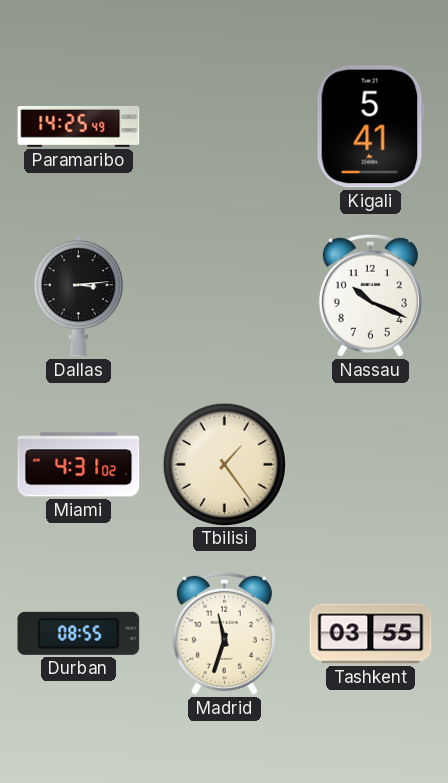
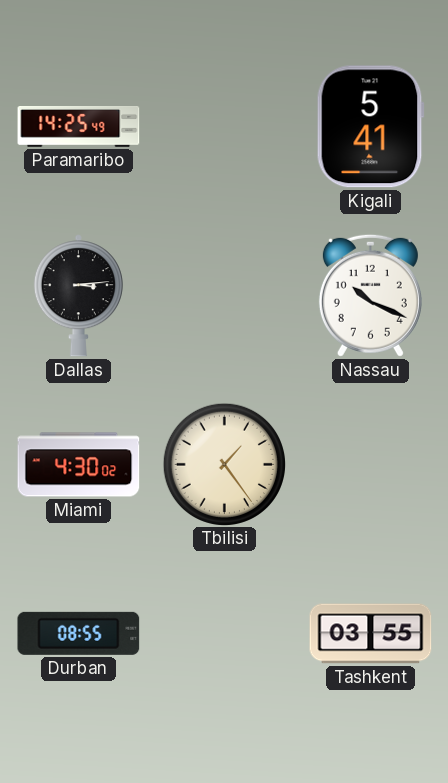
Miami: 4:31 -> 4:30
Madrid: 11:33 -> none
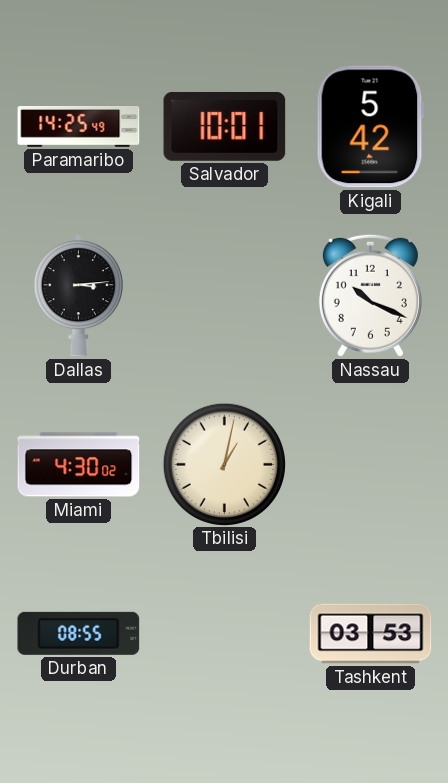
Salvador: none -> 10:01
Kigali: 5:41 -> 5:42
Tbilisi: 1:24 -> 1:02
Tashkent: 03:55 -> 03:53
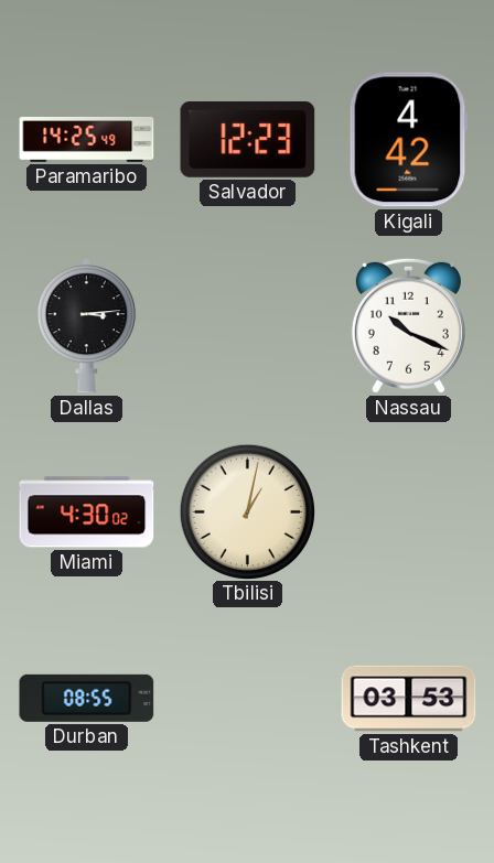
Salvador: 10:01 -> 12:23
Kigali: 5:42 -> 4:42
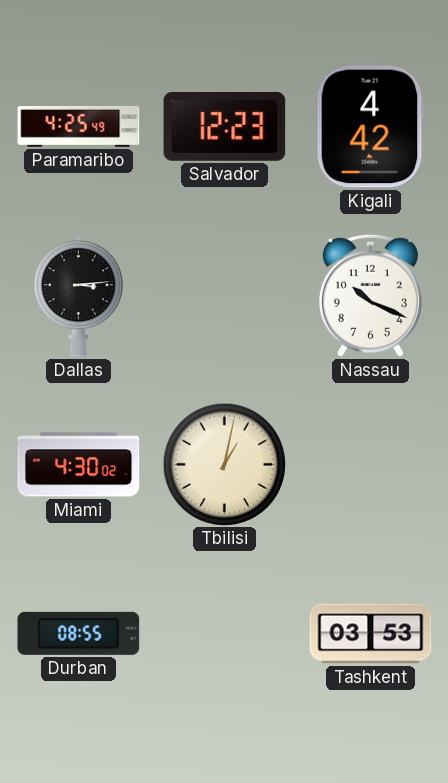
Paramaribo: 14:25 -> 4:25
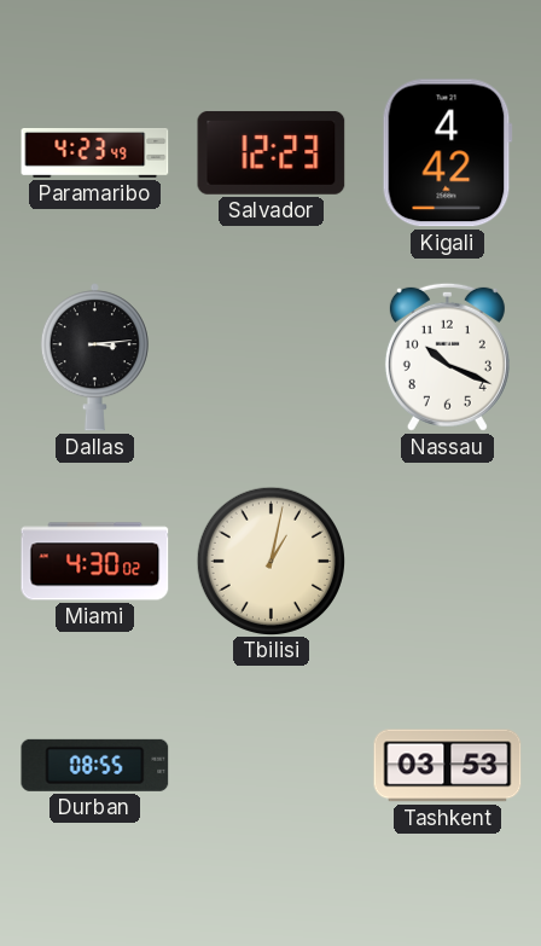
Paramaribo: 4:25 -> 4:23
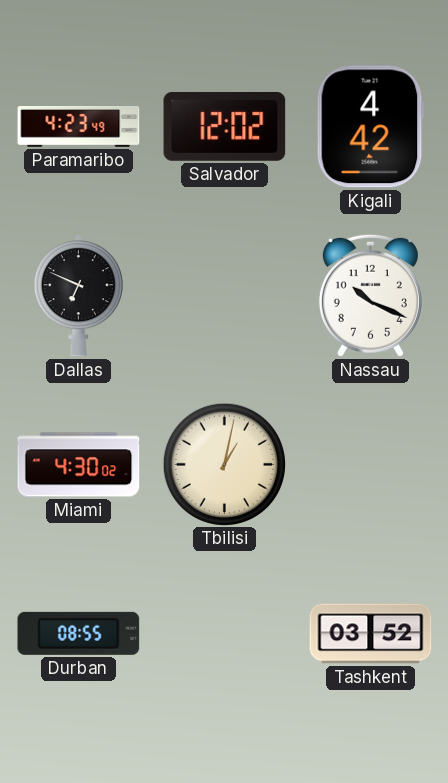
Salvador: 12:23 -> 12:02
Dallas: 3:14 -> 6:49
Tashkent: 03:53 -> 03:52
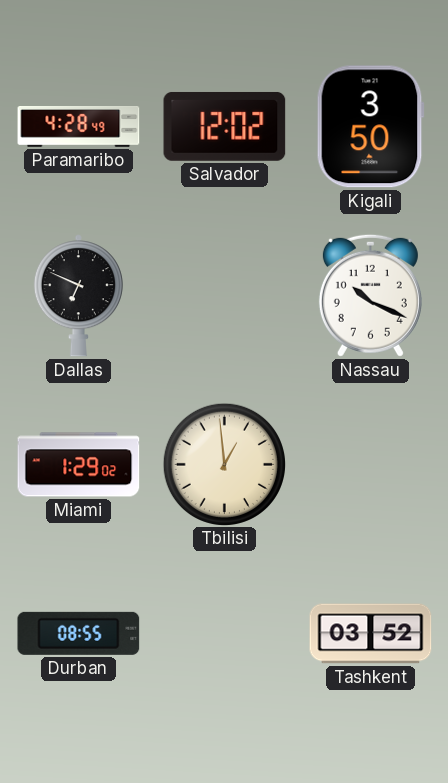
Paramaribo: 4:23 -> 4:28
Kigali: 4:42 -> 3:50
Miami: 4:30 -> 1:29
Tbilisi: 1:02 -> 12:59
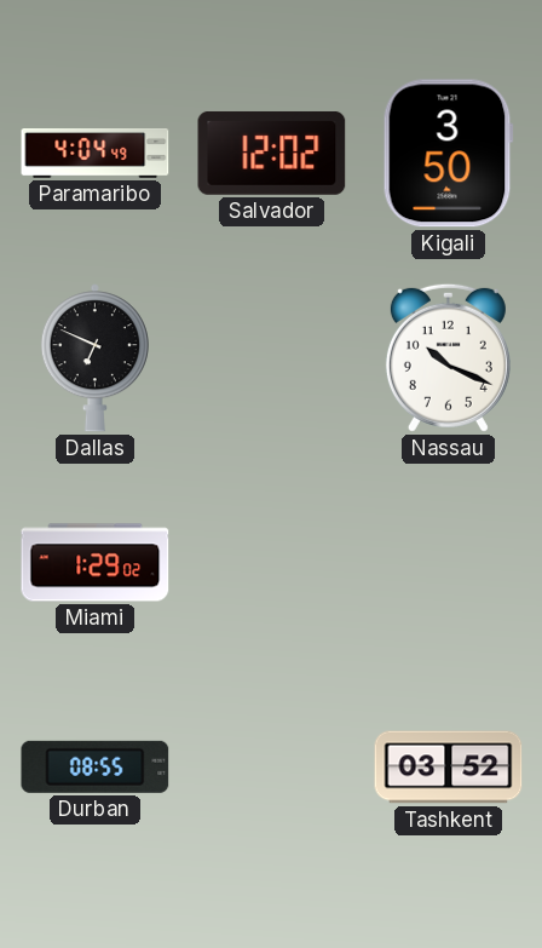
Paramaribo: 4:28 -> 4:04
Tbilisi: 12:59 -> none
